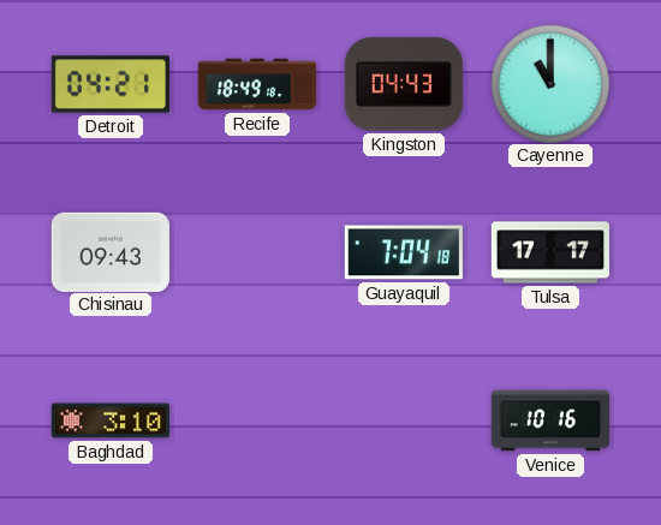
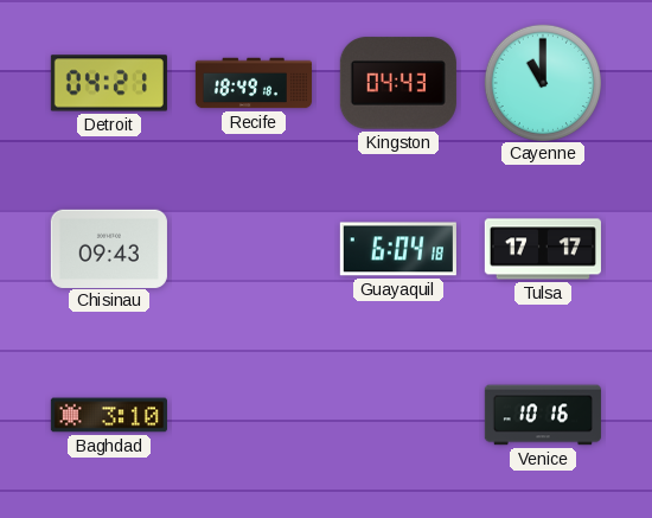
Guayaquil: 7:04 -> 6:04
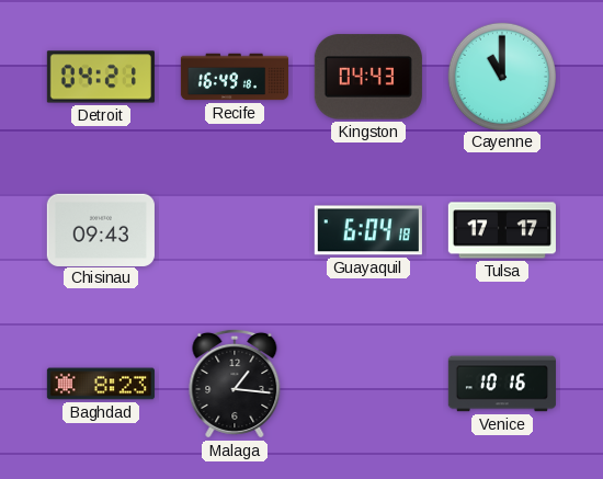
Recife: 18:49 -> 16:49
Baghdad: 3:10 -> 8:23
Malaga: none -> 1:16
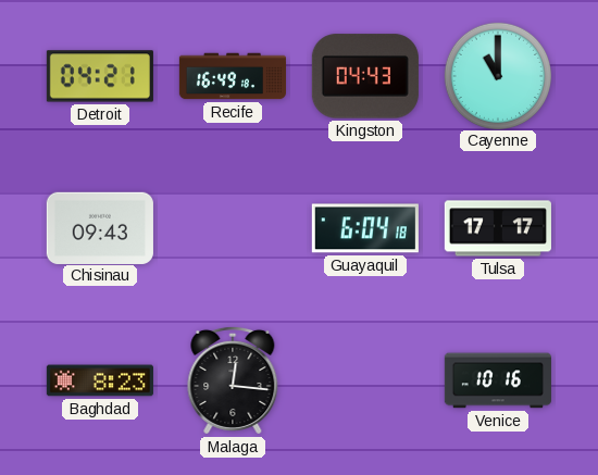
Malaga: 1:16 -> 12:16
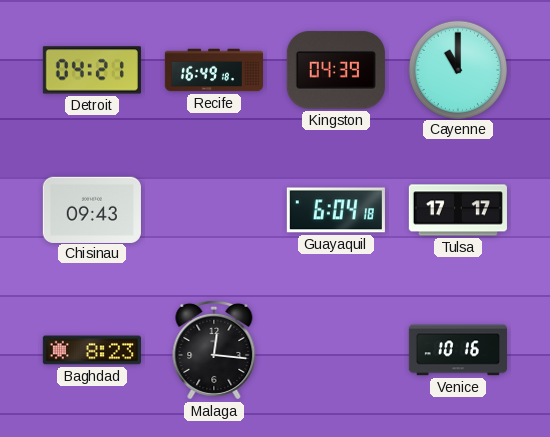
Kingston: 04:43 -> 04:39
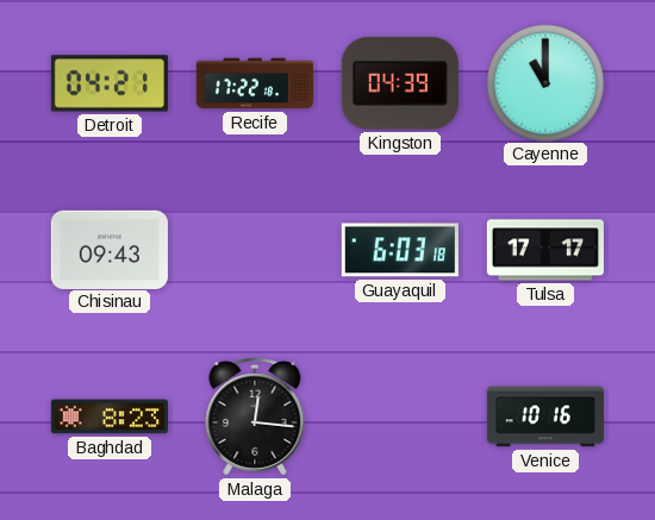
Recife: 16:49 -> 17:22
Guayaquil: 6:04 -> 6:03
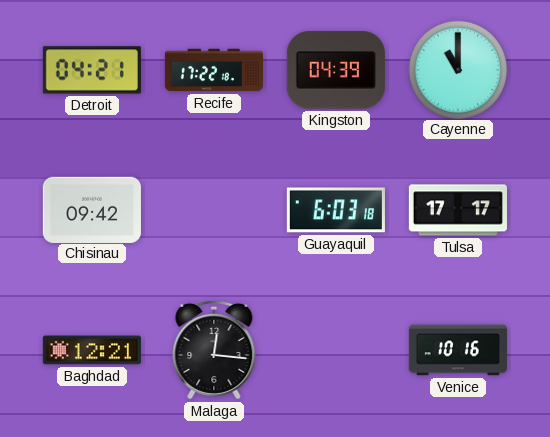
Chisinau: 09:43 -> 09:42
Baghdad: 8:23 -> 12:21
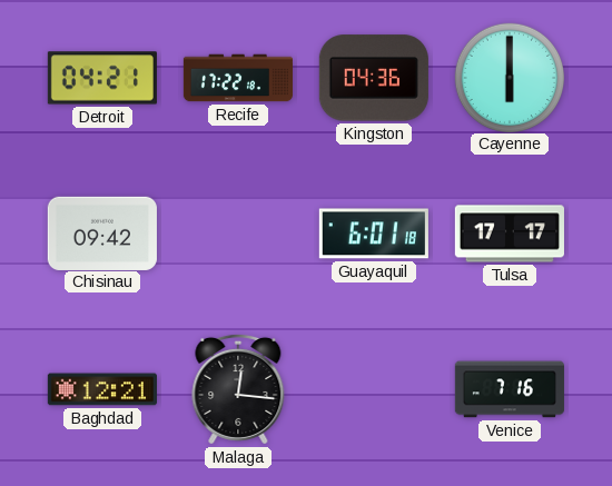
Kingston: 04:39 -> 04:36
Cayenne: 11:00 -> 6:00
Guayaquil: 6:03 -> 6:01
Venice: 10:16 -> 7:16
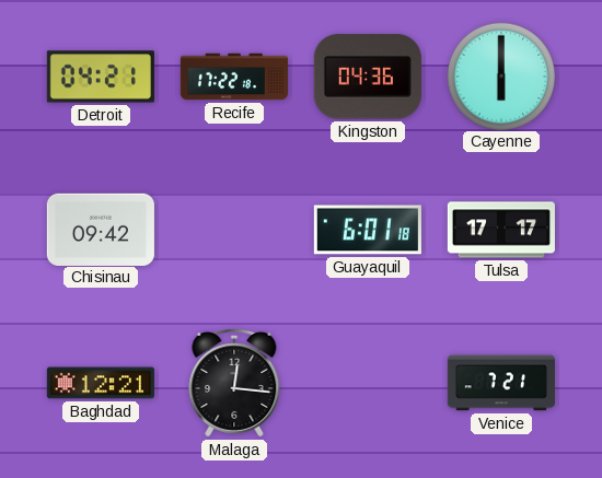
Venice: 7:16 -> 7:21
